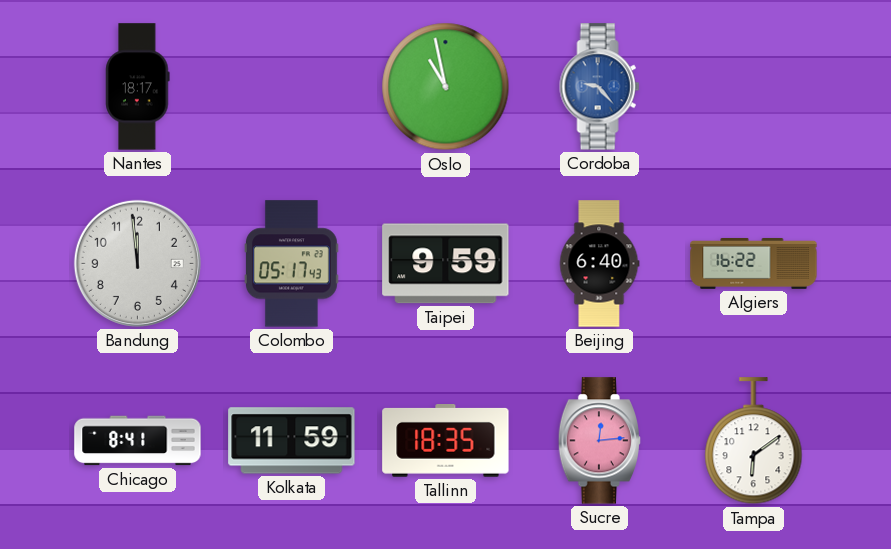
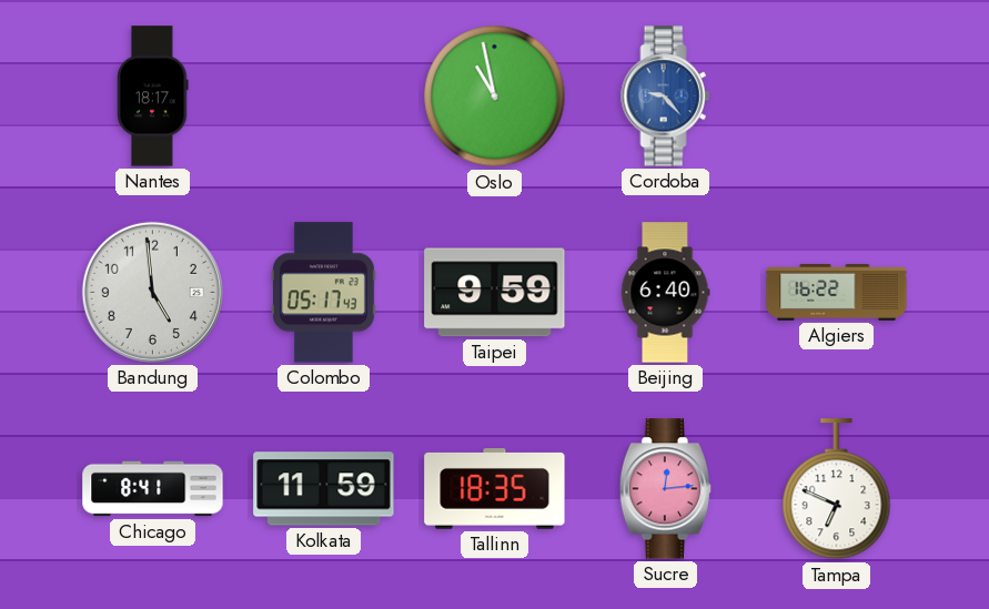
Bandung: 11:59 -> 4:59
Tampa: 6:09 -> 6:49
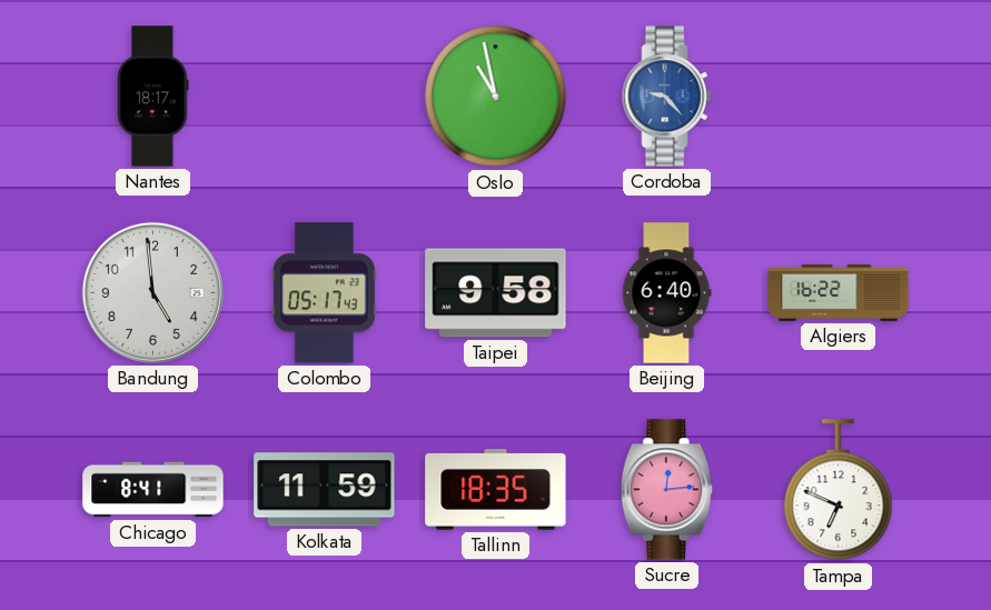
Taipei: 9:59 -> 9:58
